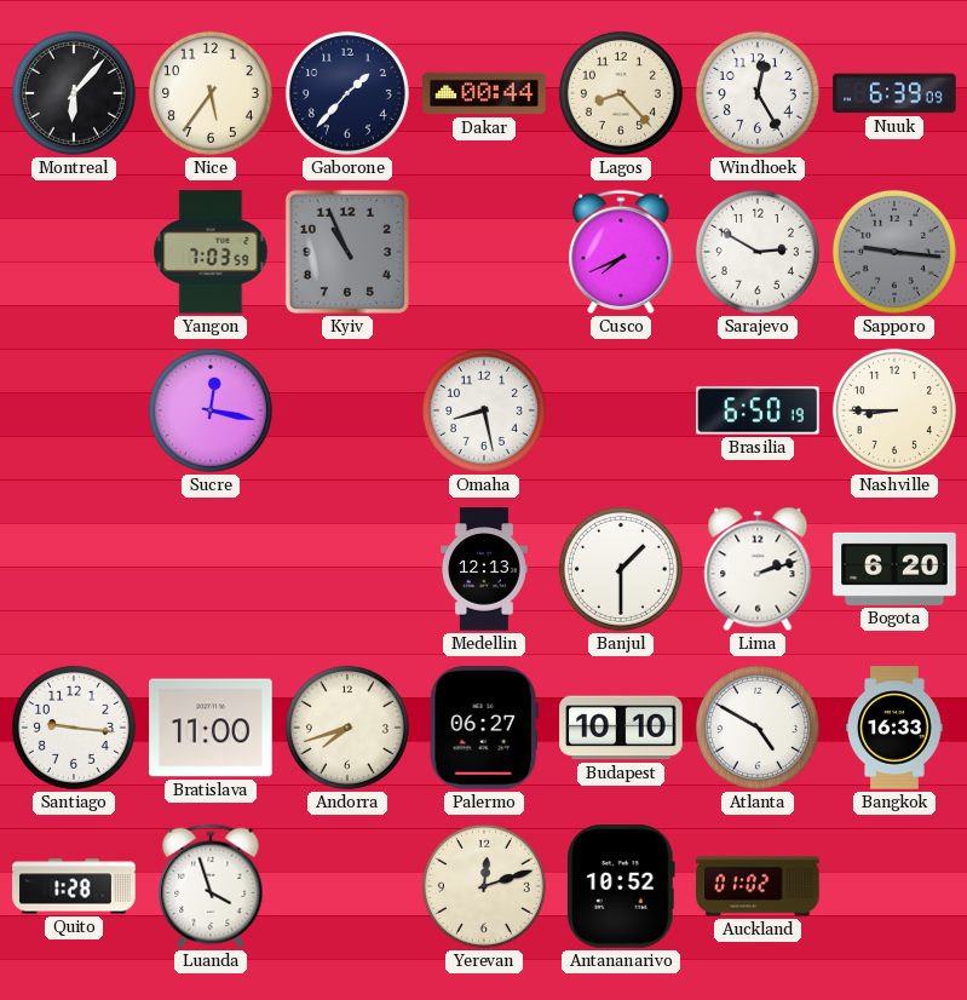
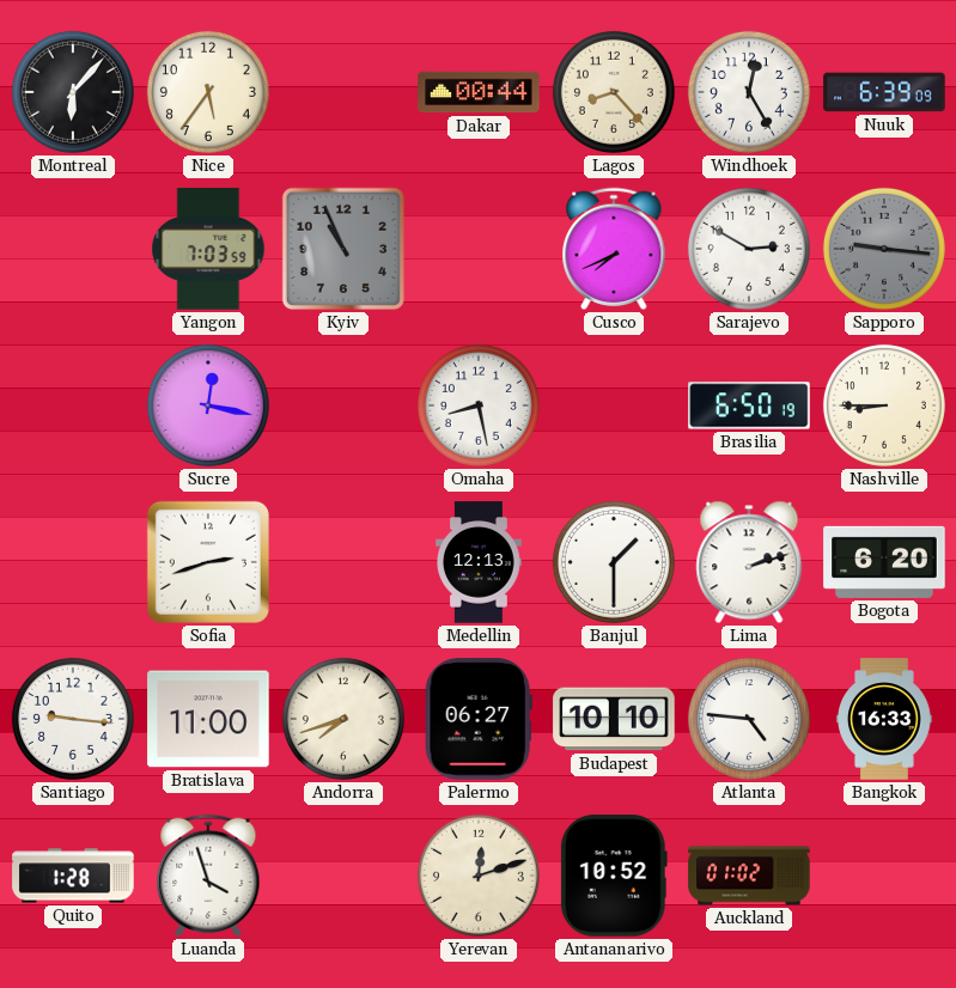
Gaborone: 1:37 -> none
Sofia: none -> 2:42
Atlanta: 4:50 -> 4:46
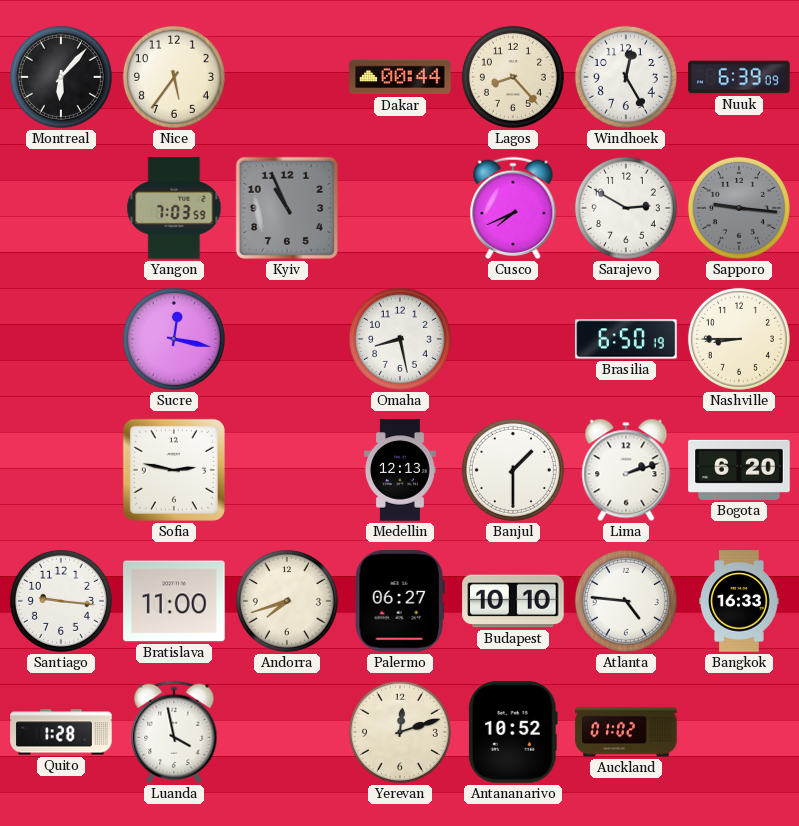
Sofia: 2:42 -> 2:47
Luanda: 3:57 -> 3:58
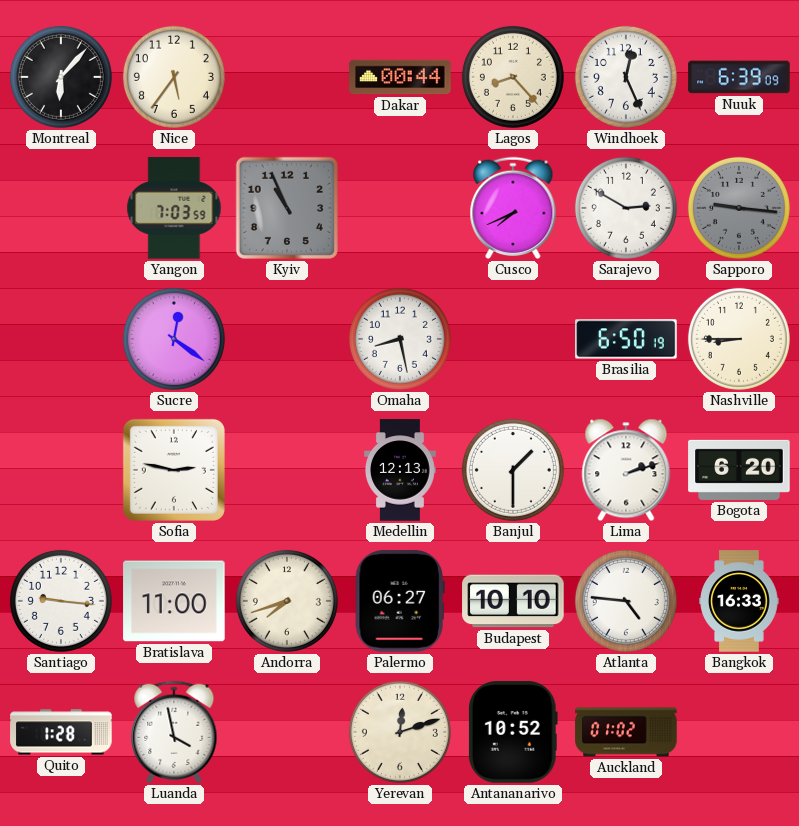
Windhoek: 12:25 -> 12:26
Sucre: 12:17 -> 12:21
